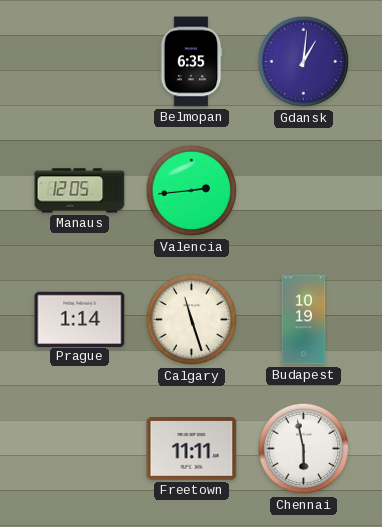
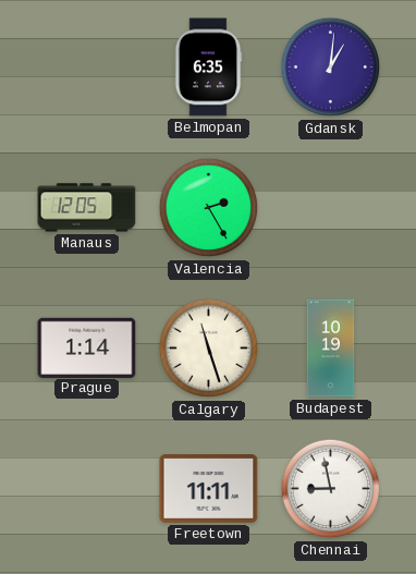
Valencia: 2:44 -> 2:25
Chennai: 5:58 -> 8:58
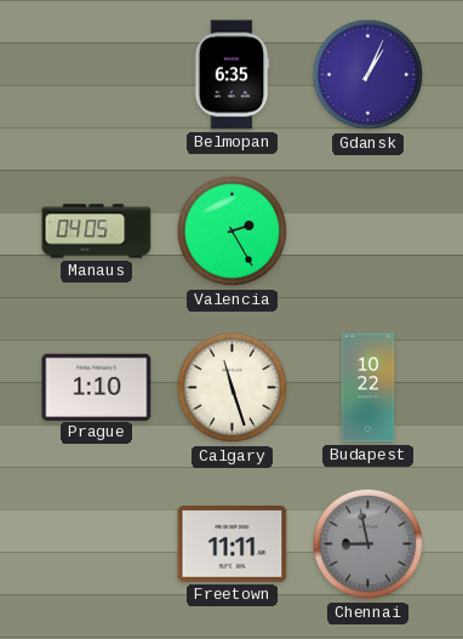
Gdansk: 1:01 -> 1:04
Manaus: 12:05 -> 04:05
Prague: 1:14 -> 1:10
Budapest: 10:19 -> 10:22
Chennai dial: white -> grey
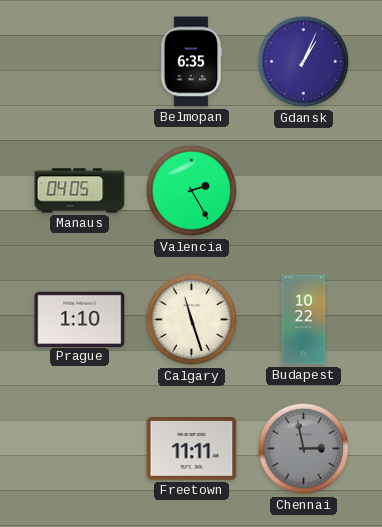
Chennai: 8:58 -> 2:58
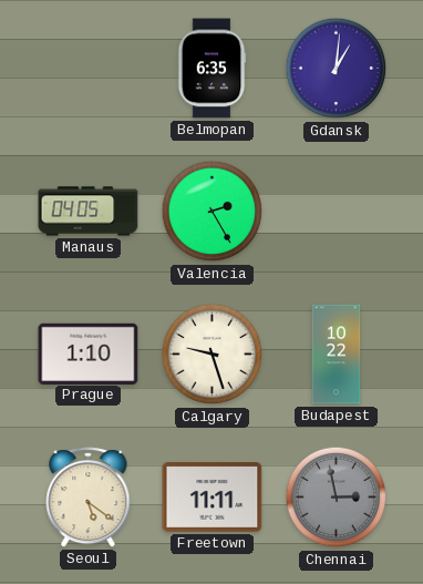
Gdansk: 1:04 -> 1:01
Calgary: 11:27 -> 9:27
Seoul: none -> 5:21
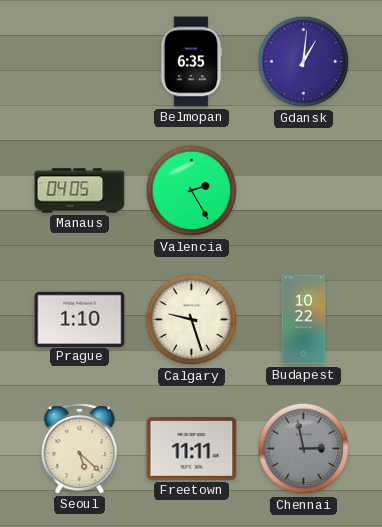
Seoul: 5:21 -> 5:22
